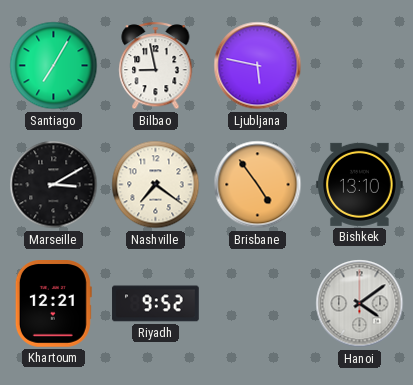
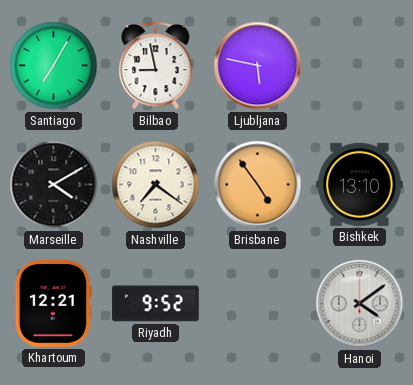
Marseille: 3:10 -> 4:10
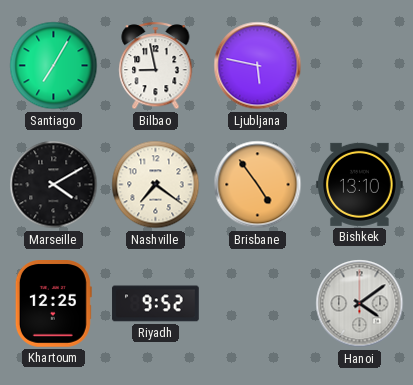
Khartoum: 12:21 -> 12:25
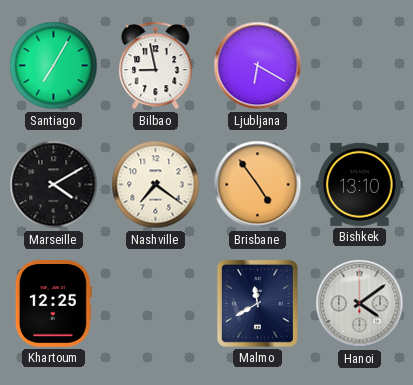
Ljubljana: 5:47 -> 6:20
Riyadh: 9:52 -> none
Malmo: none -> 11:40
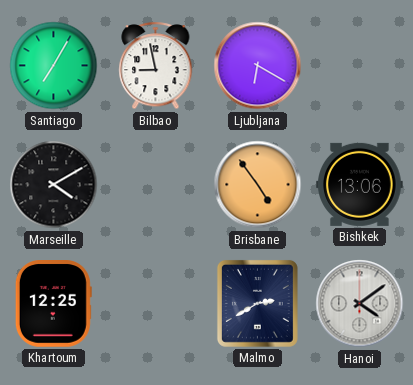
Nashville: 7:21 -> none
Bishkek: 13:10 -> 13:06
Malmo: 11:40 -> 2:40
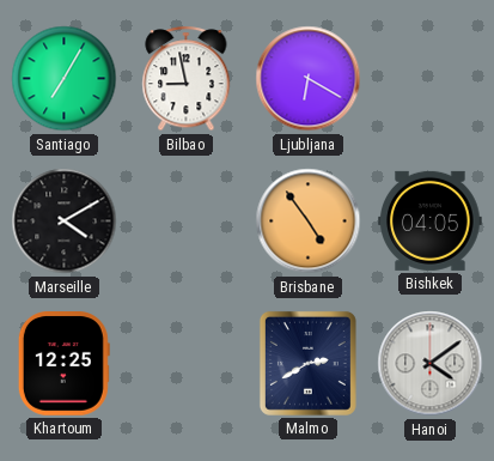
Bishkek: 13:06 -> 04:05
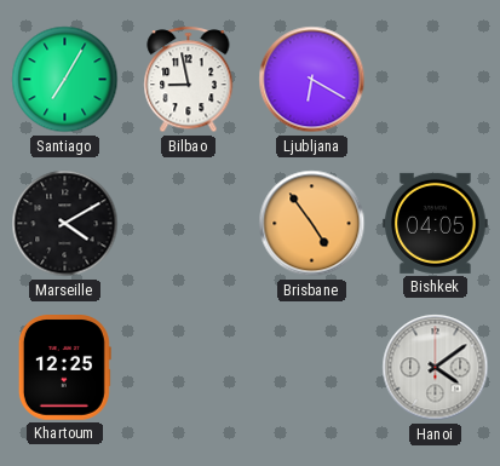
Malmo: 2:40 -> none
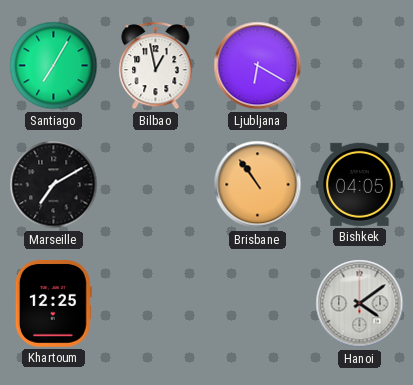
Bilbao: 8:58 -> 12:58
Marseille: 4:10 -> 7:10
Brisbane: 4:54 -> 10:54
